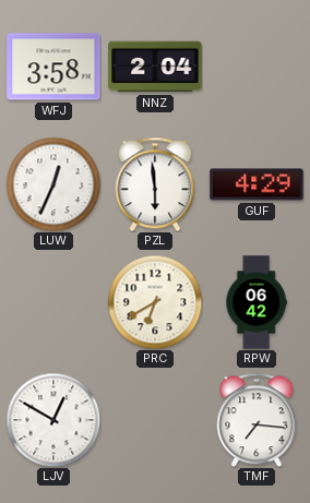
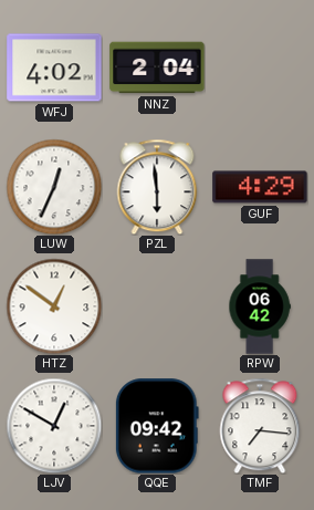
WFJ: 3:58 -> 4:02
HTZ: none -> 12:51
PRC: 6:40 -> none
QQE: none -> 09:42
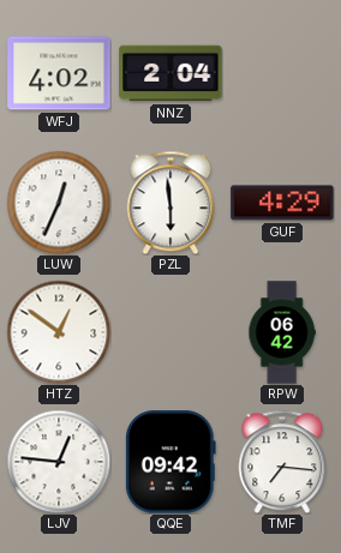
LJV: 12:50 -> 12:46
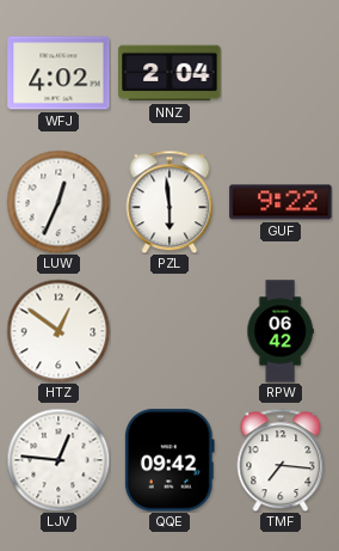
GUF: 4:29 -> 9:22
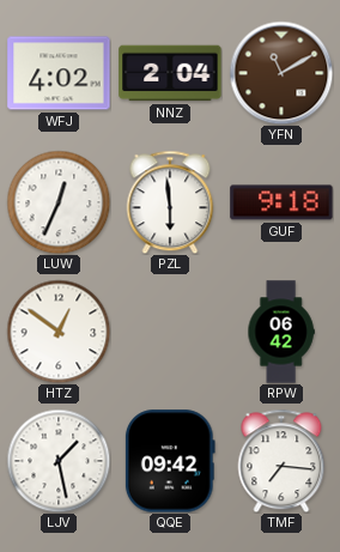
YFN: none -> 11:10
GUF: 9:22 -> 9:18
LJV: 12:46 -> 1:28
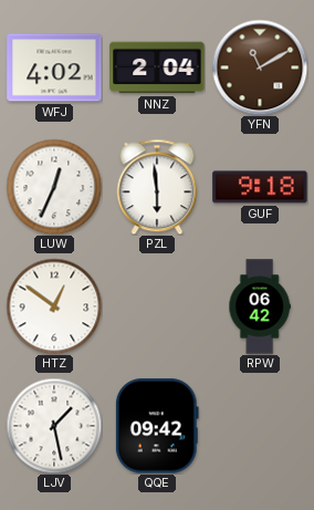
TMF: 7:16 -> none
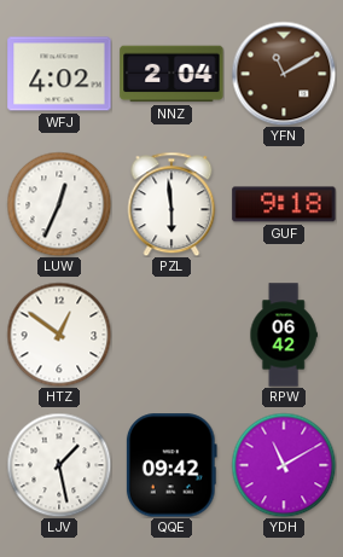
YDH: none -> 11:10
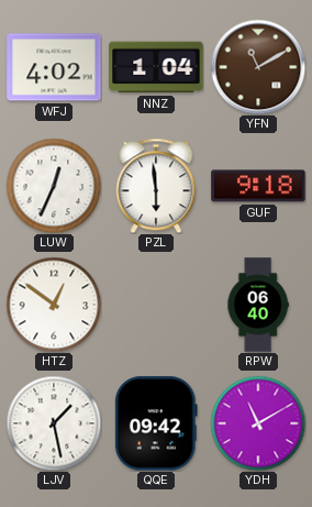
NNZ: 2:04 -> 1:04
RPW: 06:42 -> 06:40
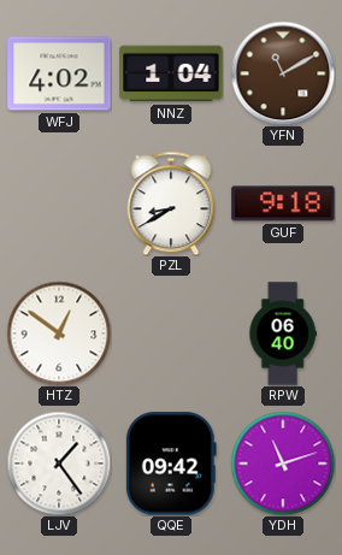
LUW: 12:34 -> none
PZL: 5:59 -> 8:40
LJV: 1:28 -> 1:24
YDH: 11:10 -> 11:12
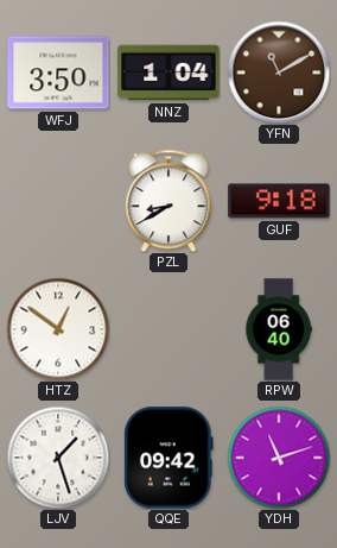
WFJ: 4:02 -> 3:50
LJV: 1:24 -> 1:27
